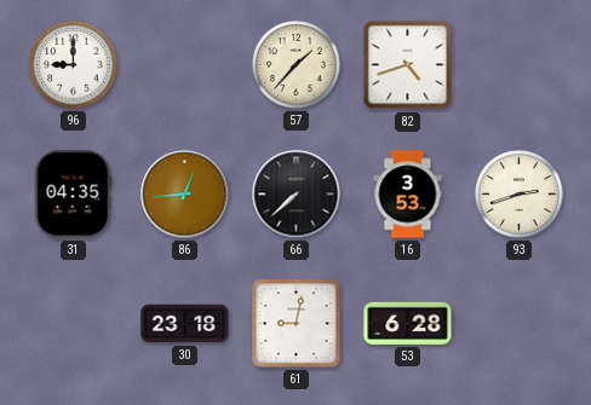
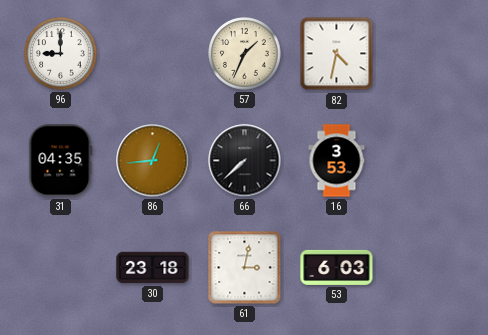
57: 1:37 -> 1:34
82: 4:42 -> 4:32
93: 2:42 -> none
61: 9:02 -> 3:02
53: 6:28 -> 6:03
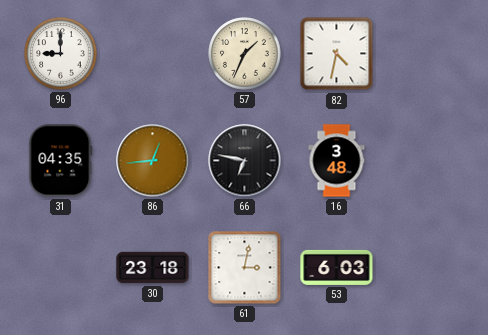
66: 7:38 -> 6:47
16: 3:53 -> 3:48
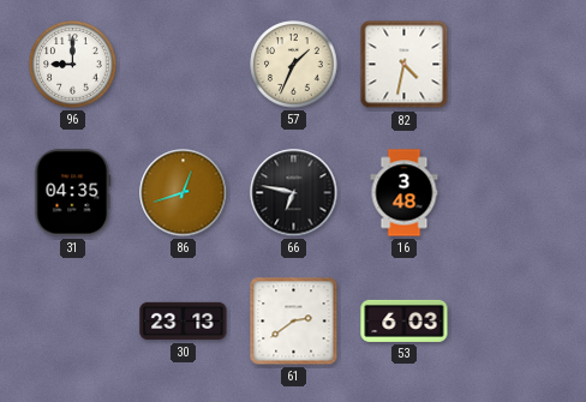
86: 12:44 -> 12:42
30: 23:18 -> 23:13
61: 3:02 -> 2:39
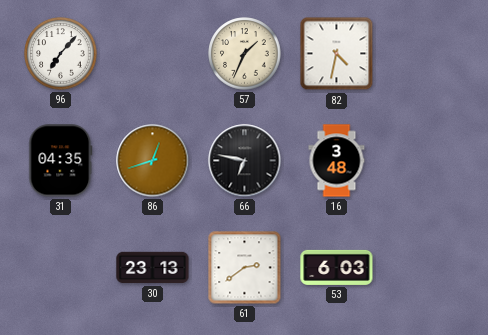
96: 9:00 -> 7:07
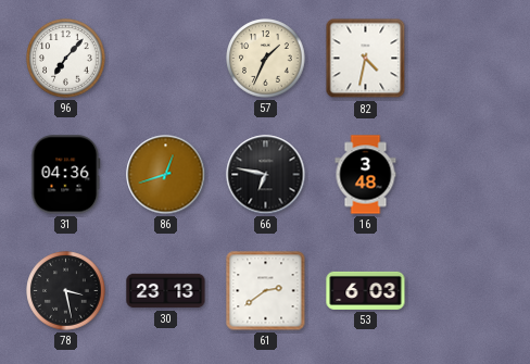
31: 04:35 -> 04:36
78: none -> 3:28
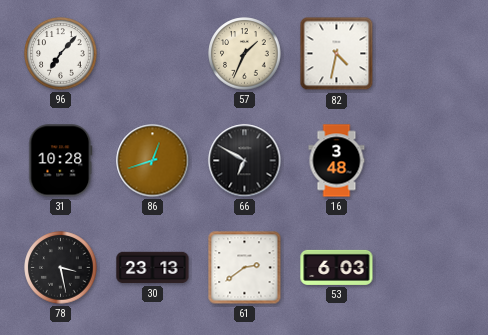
31: 04:36 -> 10:28
66: 6:47 -> 6:50
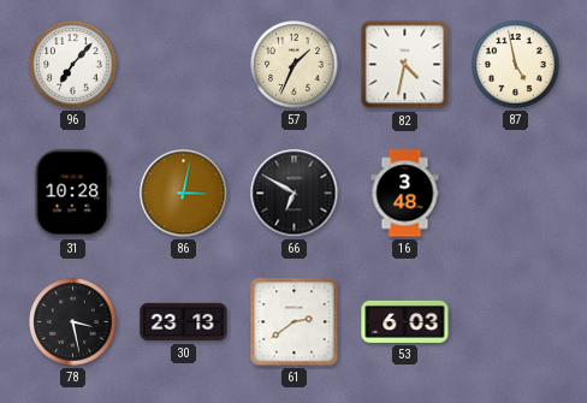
87: none -> 4:58
86: 12:42 -> 3:02
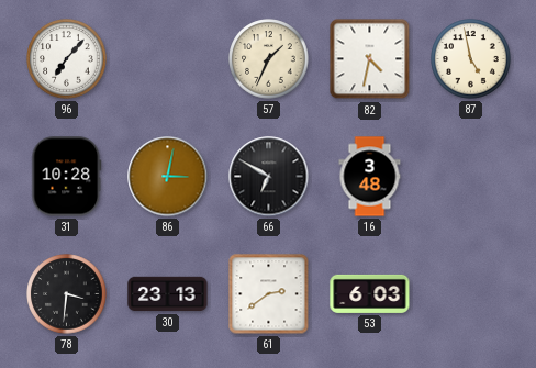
78: 3:28 -> 3:31
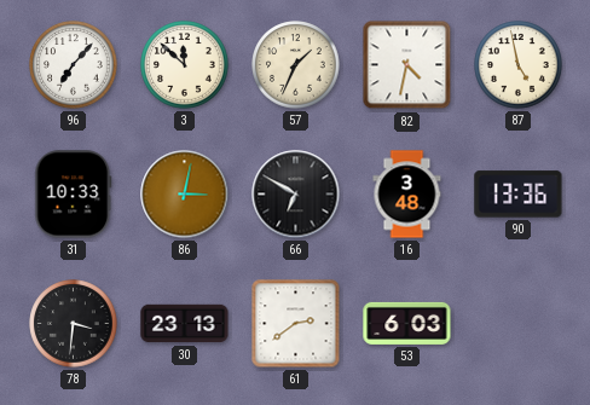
3: none -> 11:52
31: 10:28 -> 10:33
90: none -> 13:36
